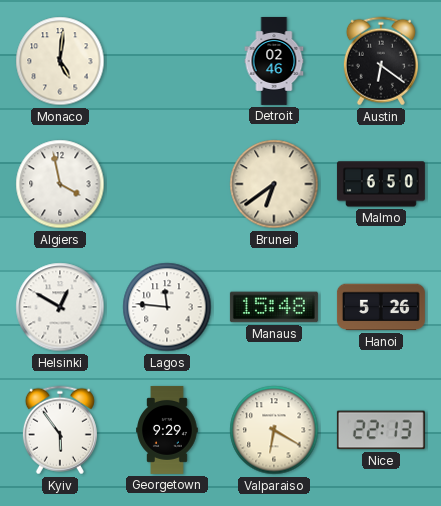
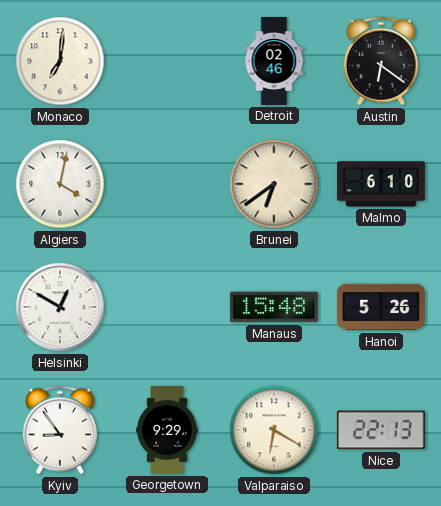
Monaco: 5:01 -> 7:01
Algiers: 3:58 -> 4:02
Malmo: 6:50 -> 6:10
Lagos: 11:46 -> none
Kyiv: 5:54 -> 8:54
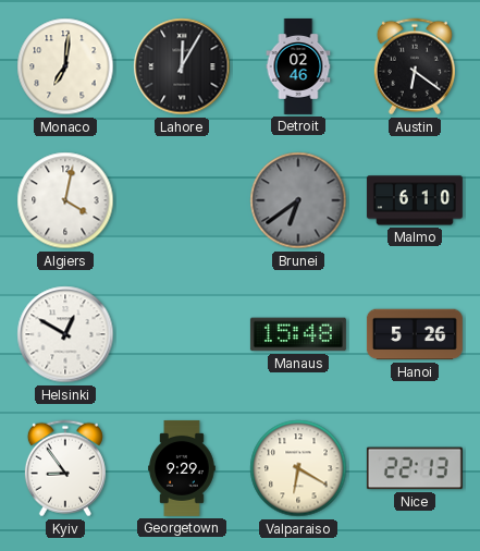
Lahore: none -> 12:05
Brunei dial: cream -> grey
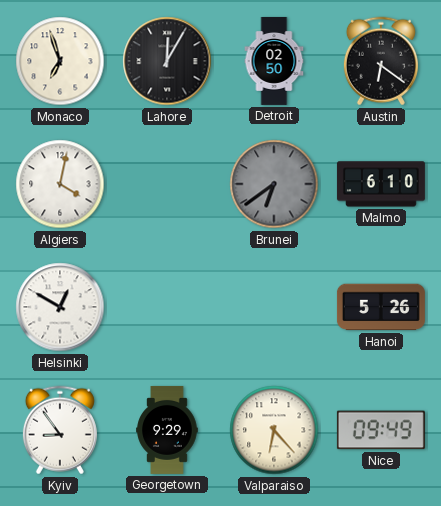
Monaco: 7:01 -> 6:57
Detroit: 02:46 -> 02:50
Manaus: 15:48 -> none
Valparaiso: 6:20 -> 6:23
Nice: 22:13 -> 09:49
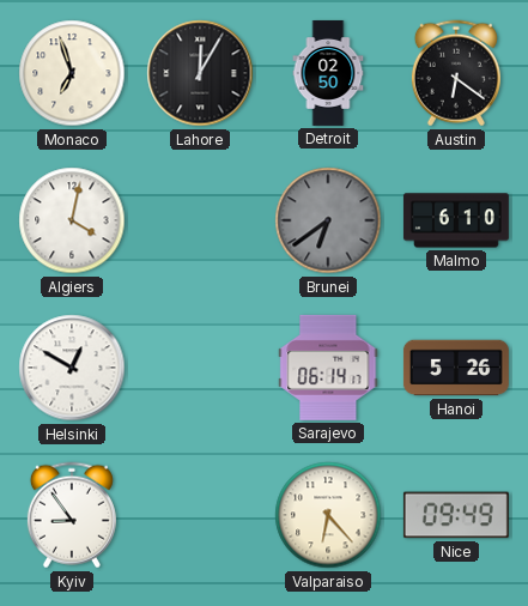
Sarajevo: none -> 06:14
Georgetown: 9:29 -> none
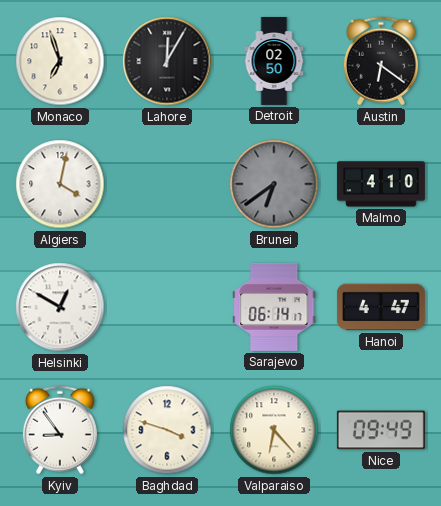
Malmo: 6:10 -> 4:10
Hanoi: 5:26 -> 4:47
Baghdad: none -> 3:48
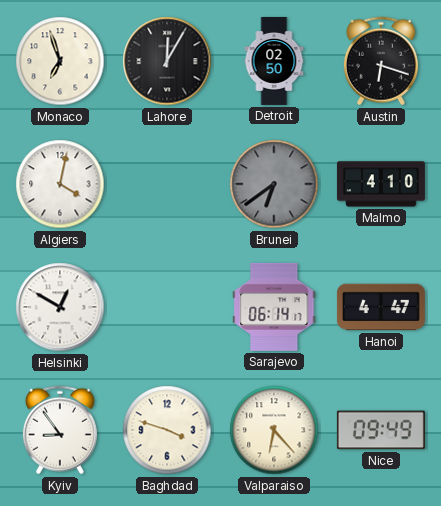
Austin: 6:21 -> 6:18
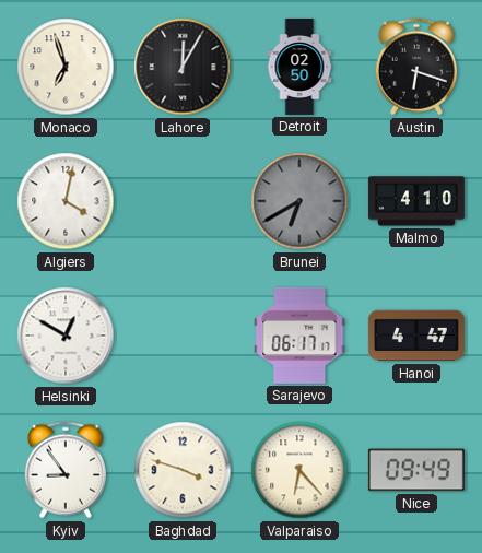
Brunei: 6:39 -> 6:40
Sarajevo: 06:14 -> 06:17
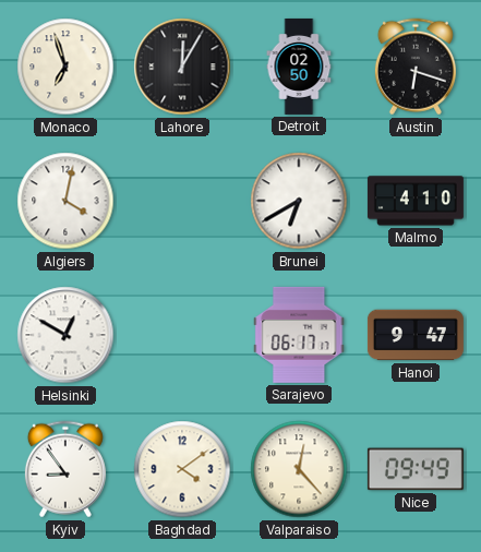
Brunei dial: grey -> white
Hanoi: 4:47 -> 9:47
Baghdad: 3:48 -> 4:09
Valparaiso: 6:23 -> 12:23
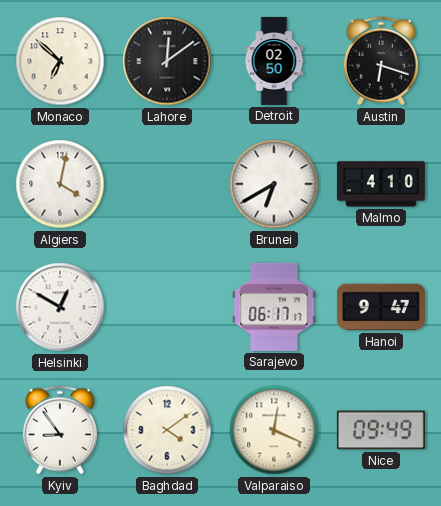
Monaco: 6:57 -> 6:52
Lahore: 12:05 -> 12:09
Valparaiso: 12:23 -> 12:19
